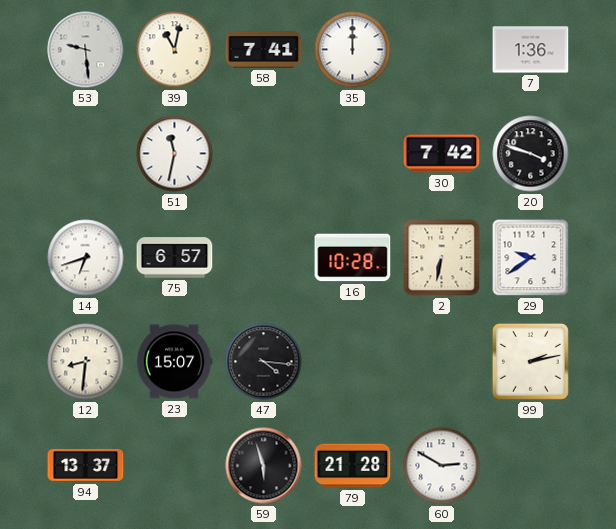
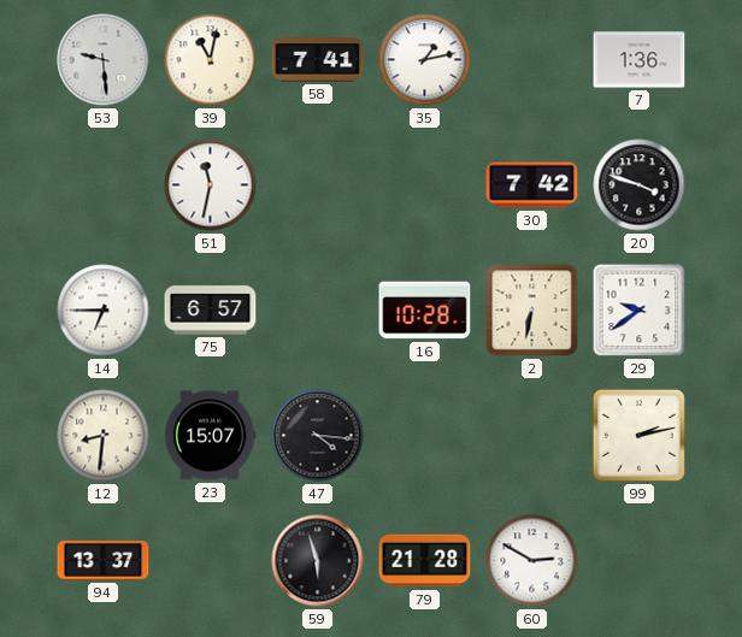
35: 12:00 -> 1:13
14: 6:42 -> 6:45
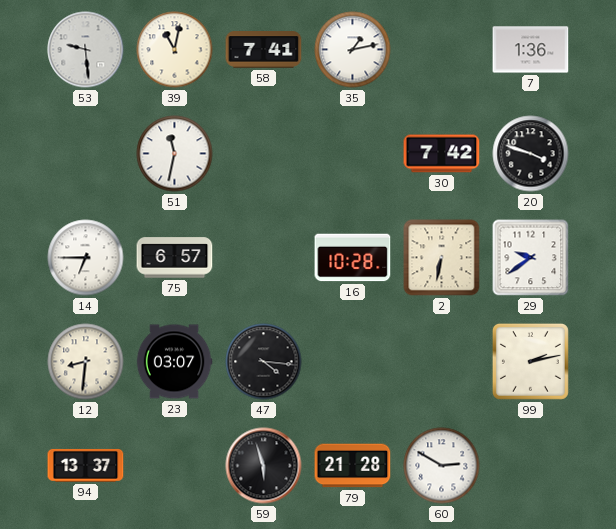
23: 15:07 -> 03:07
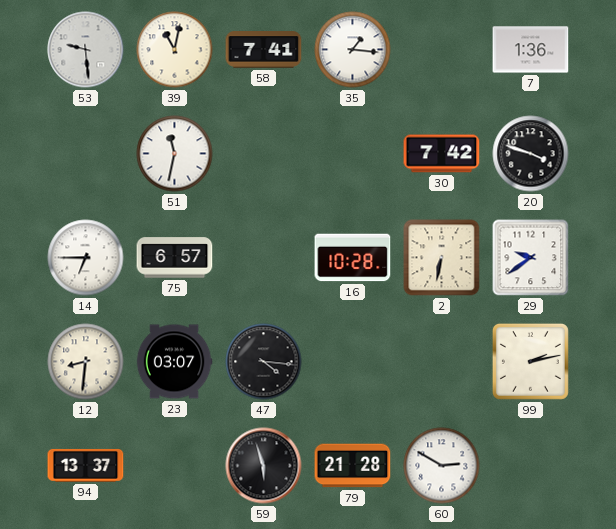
35: 1:13 -> 1:16
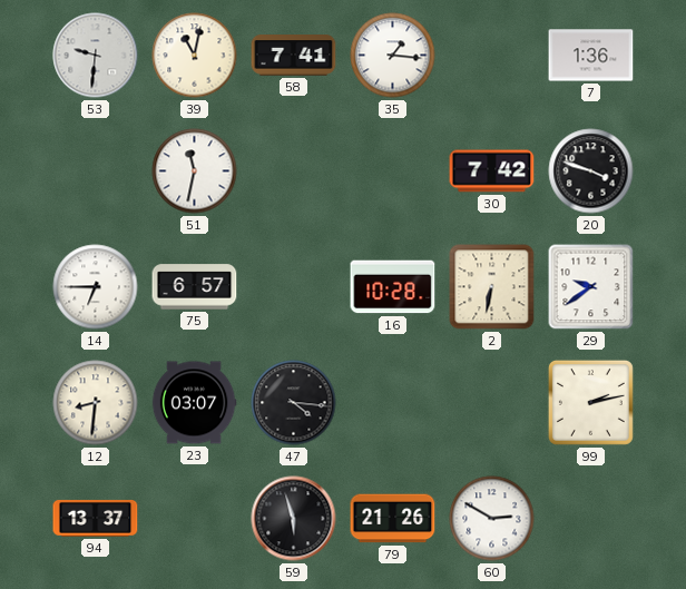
53: 9:29 -> 9:31
79: 21:28 -> 21:26
